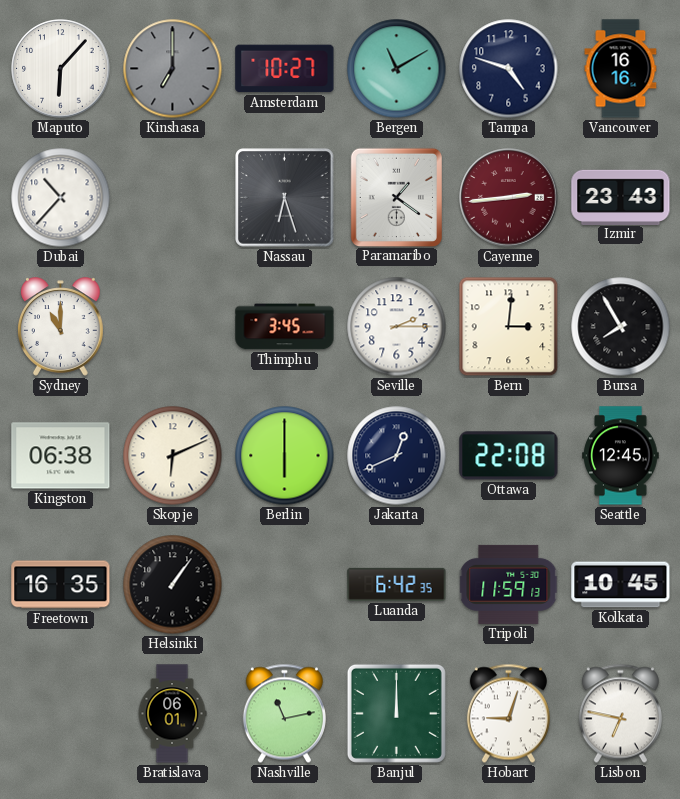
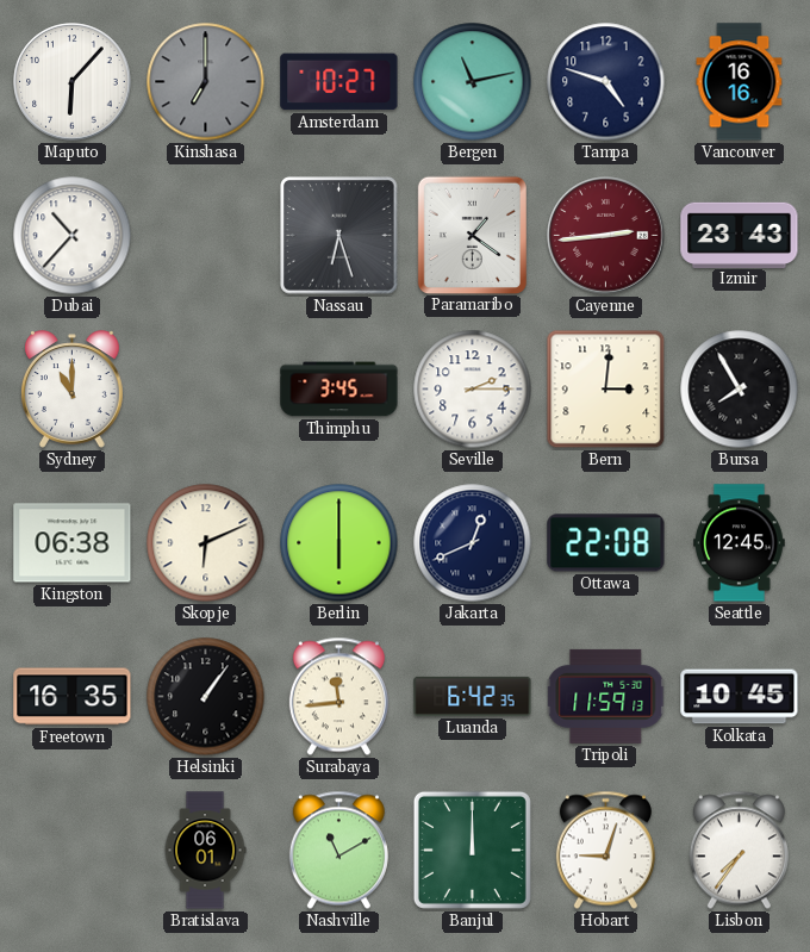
Bergen: 11:10 -> 11:13
Surabaya: none -> 11:44
Nashville: 11:13 -> 11:10
Lisbon: 6:47 -> 7:36
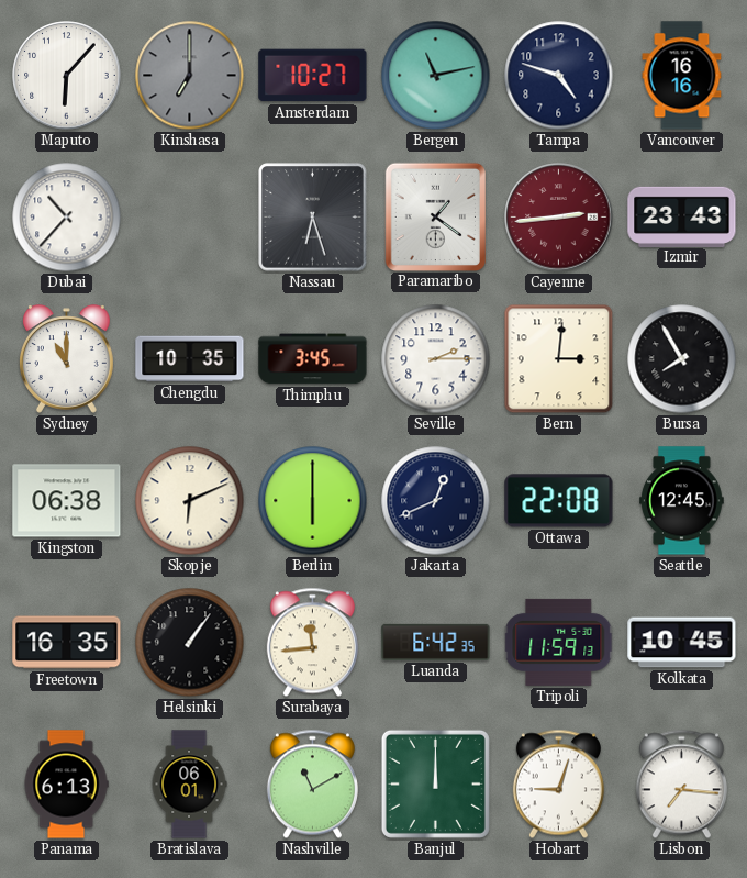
Chengdu: none -> 10:35
Panama: none -> 6:13
Lisbon: 7:36 -> 7:16
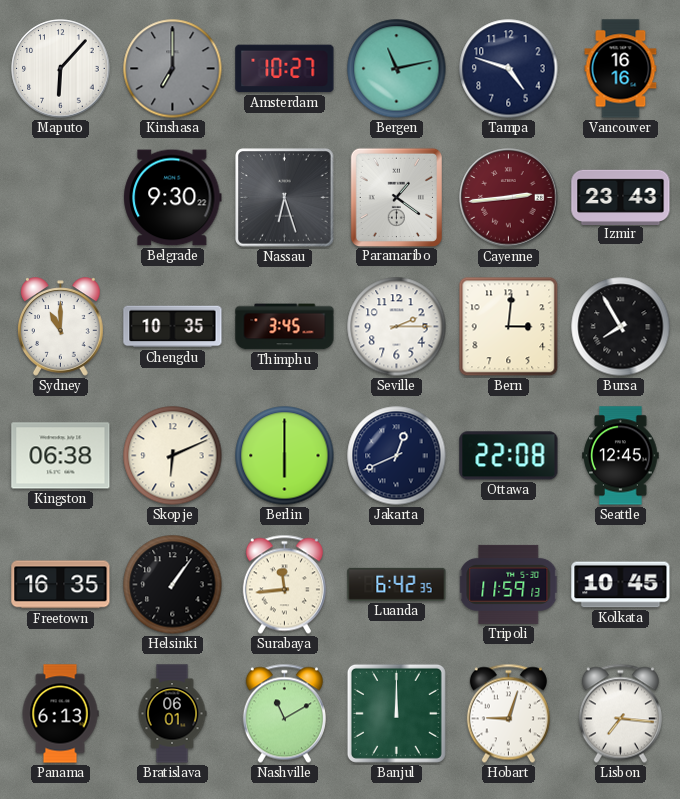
Dubai: 10:37 -> none
Belgrade: none -> 9:30
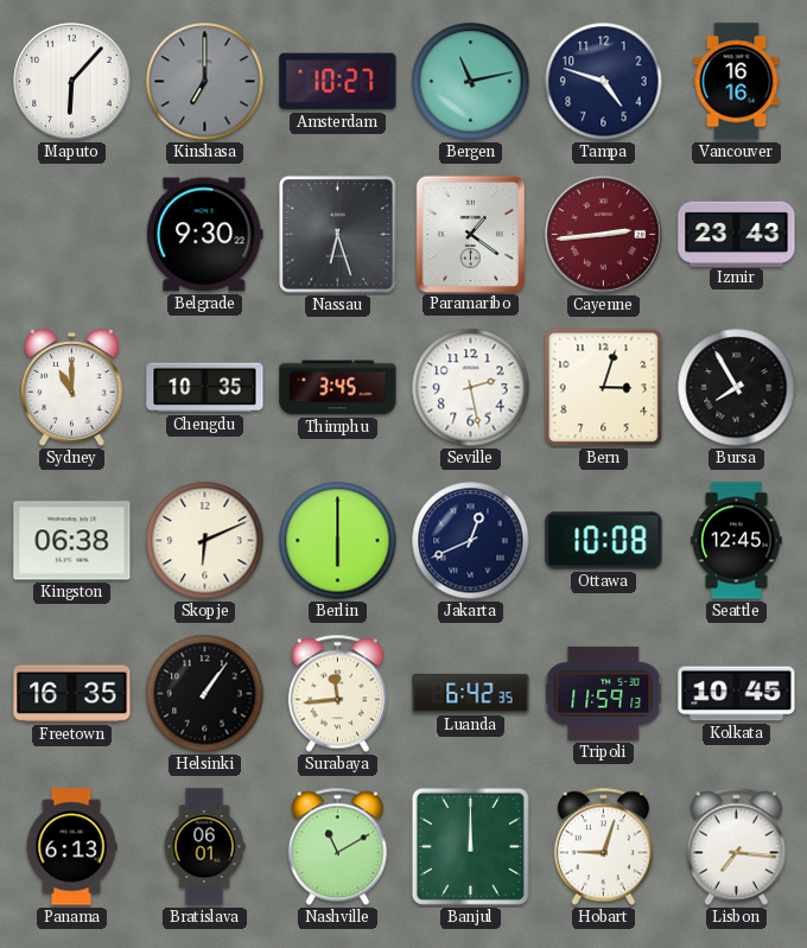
Seville: 2:15 -> 2:28
Bern: 3:01 -> 3:03
Ottawa: 22:08 -> 10:08
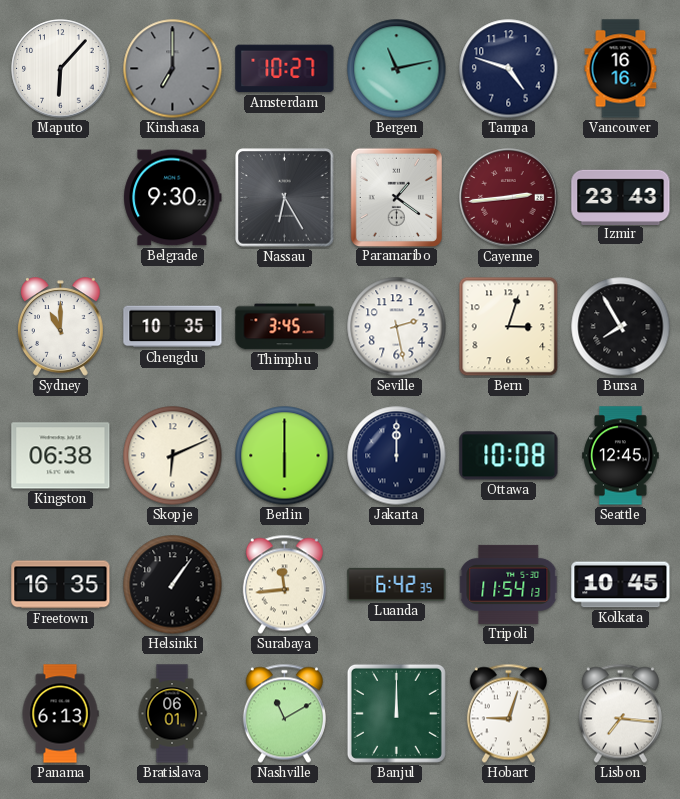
Nassau: 6:27 -> 6:25
Jakarta: 12:41 -> 12:00
Tripoli: 11:59 -> 11:54
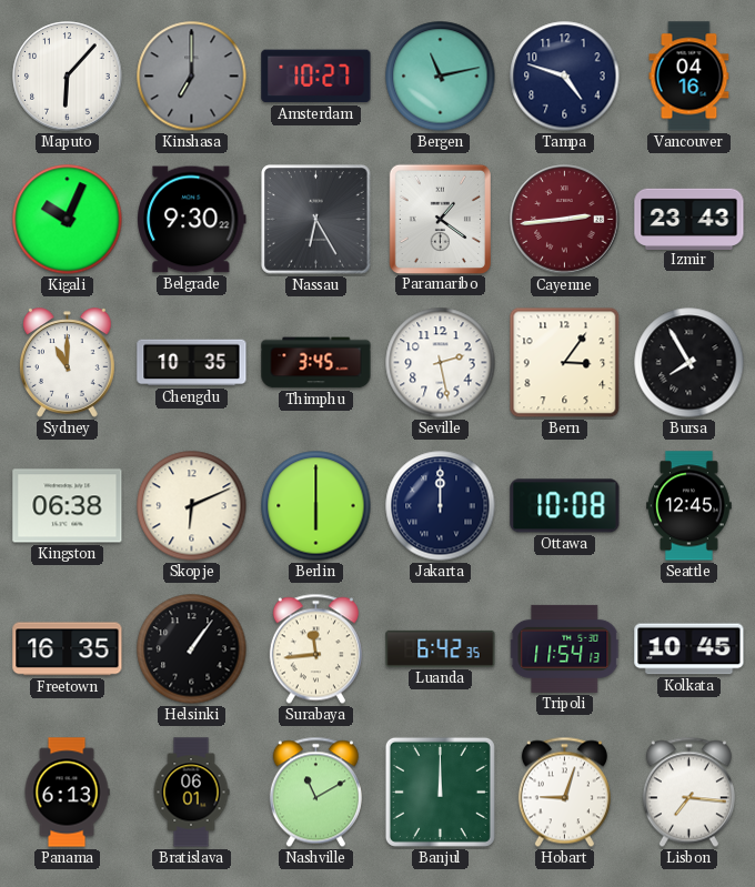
Vancouver: 16:16 -> 04:16
Kigali: none -> 10:04
Bern: 3:03 -> 3:06
